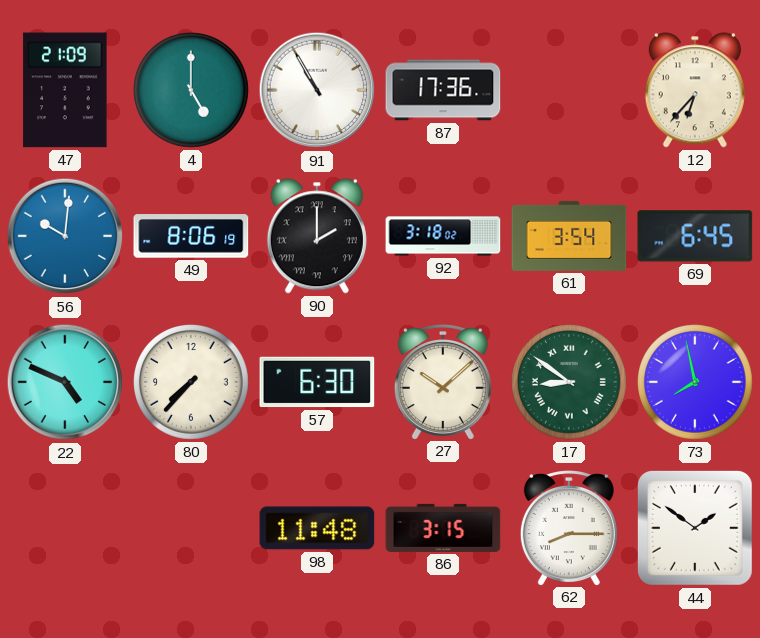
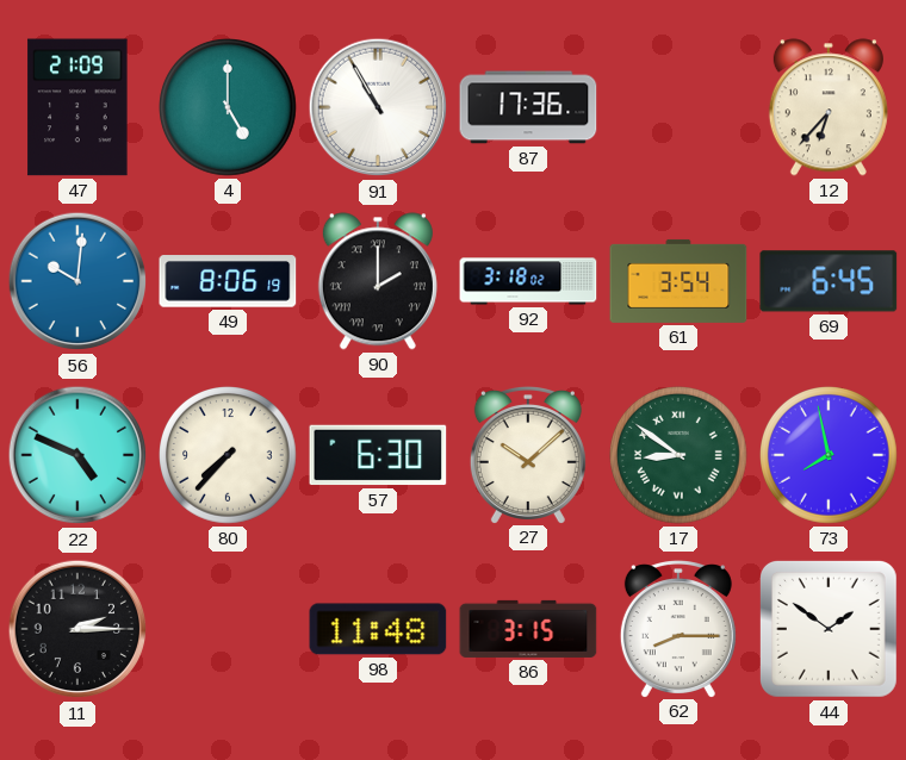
11: none -> 2:15
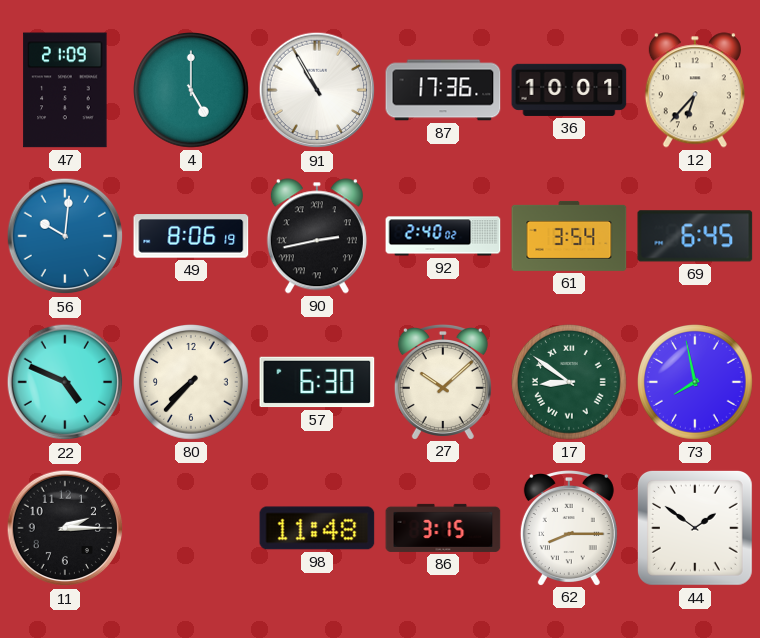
36: none -> 10:01
90: 2:00 -> 2:43
92: 3:18 -> 2:40
